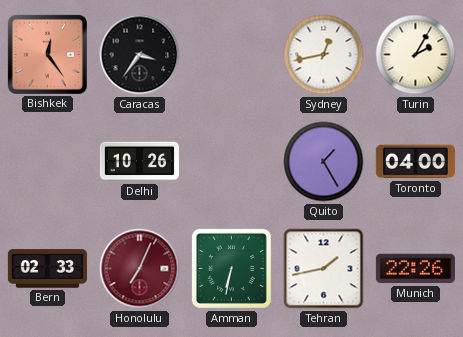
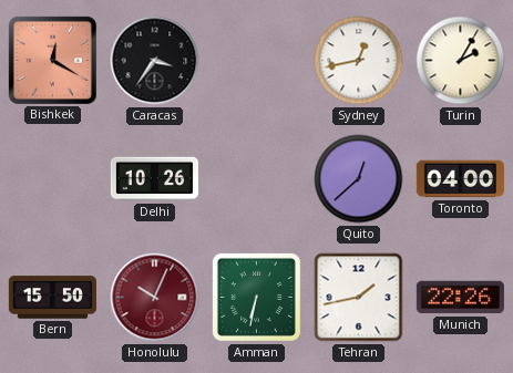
Bishkek: 12:24 -> 12:20
Quito: 1:25 -> 12:38
Bern: 02:33 -> 15:50
Honolulu: 7:04 -> 10:04
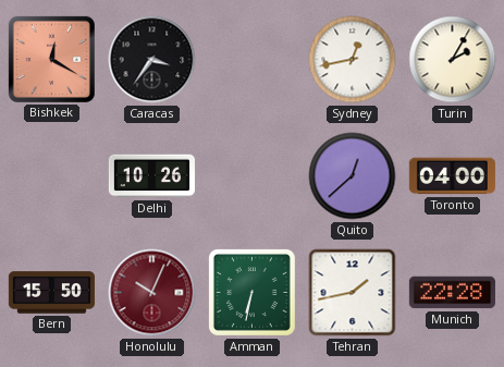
Munich: 22:26 -> 22:28
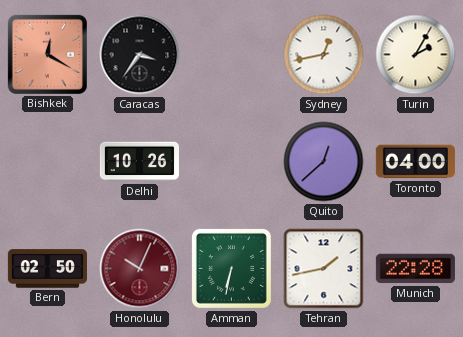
Bern: 15:50 -> 02:50
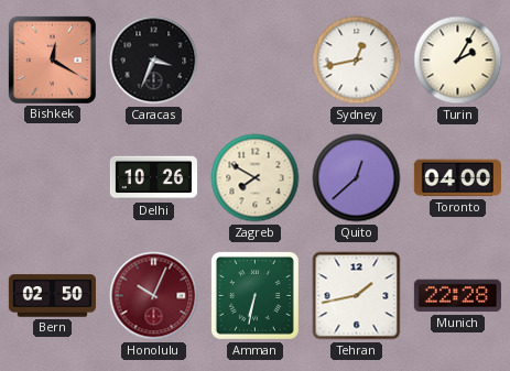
Caracas: 3:36 -> 3:34
Zagreb: none -> 7:50
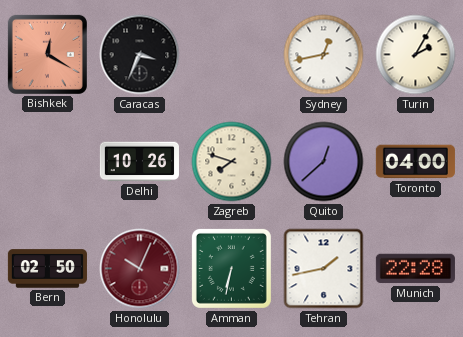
Zagreb: 7:50 -> 7:48
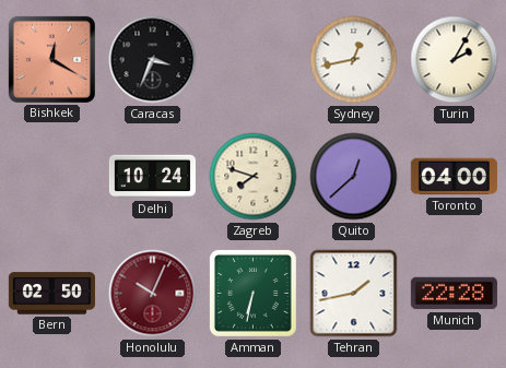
Delhi: 10:26 -> 10:24
